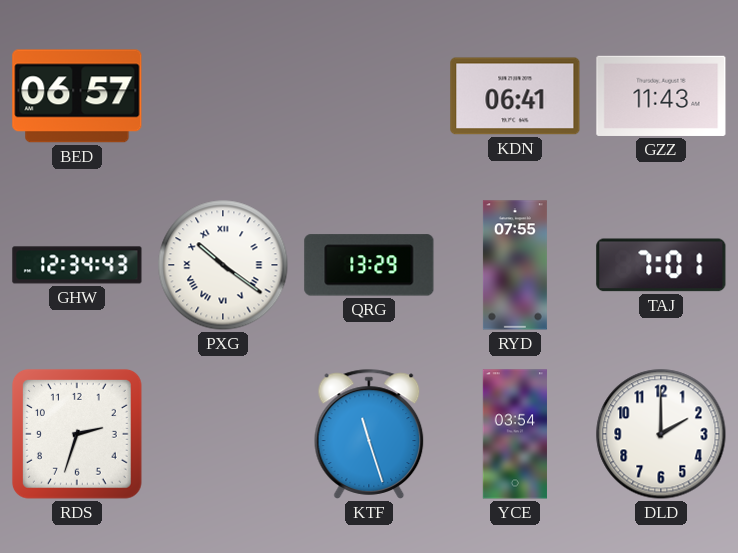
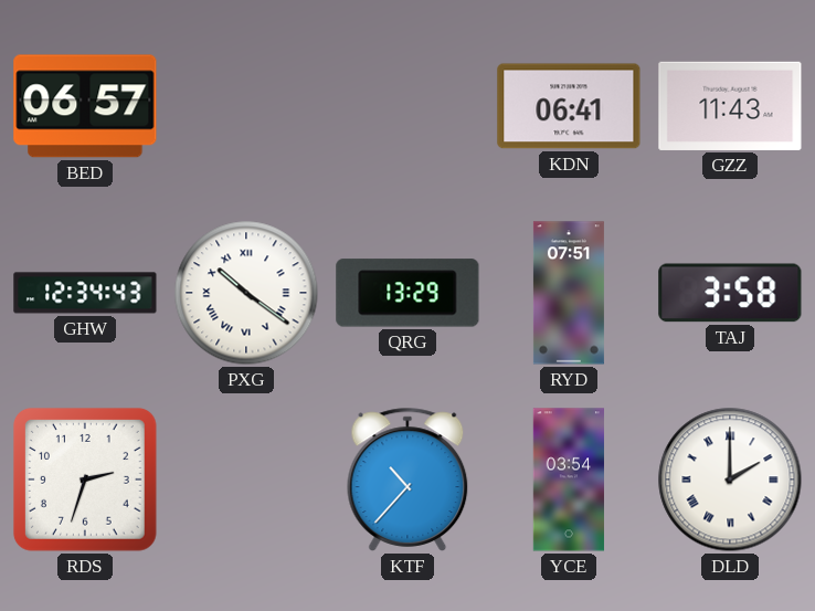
RYD: 07:55 -> 07:51
TAJ: 7:01 -> 3:58
KTF: 11:27 -> 10:37
DLD numerals: Arabic -> Roman
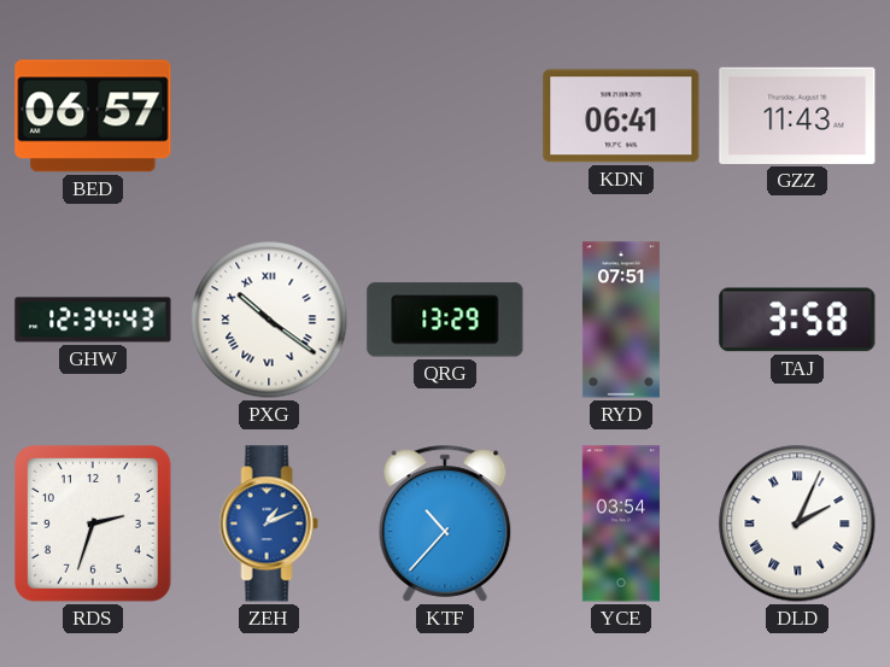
ZEH: none -> 1:11
DLD: 2:00 -> 2:04
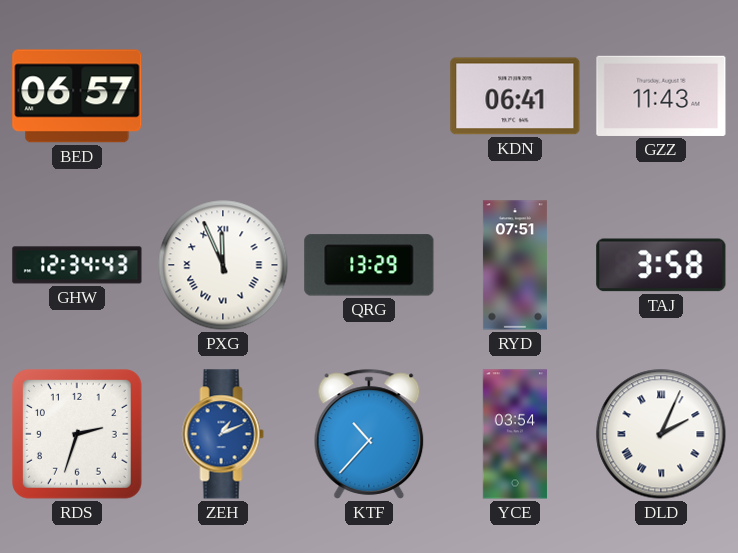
PXG: 10:21 -> 11:56
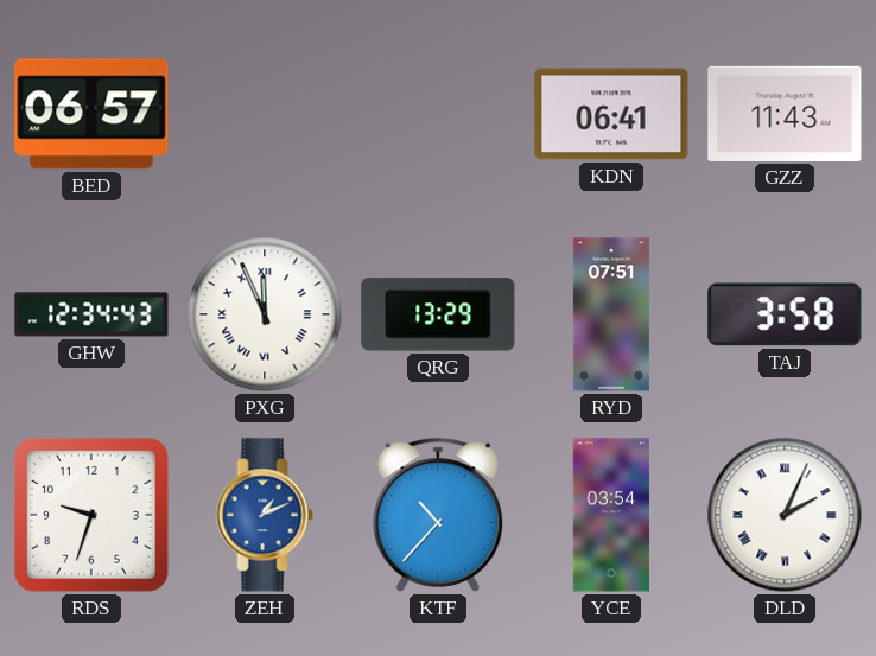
RDS: 2:33 -> 9:33
